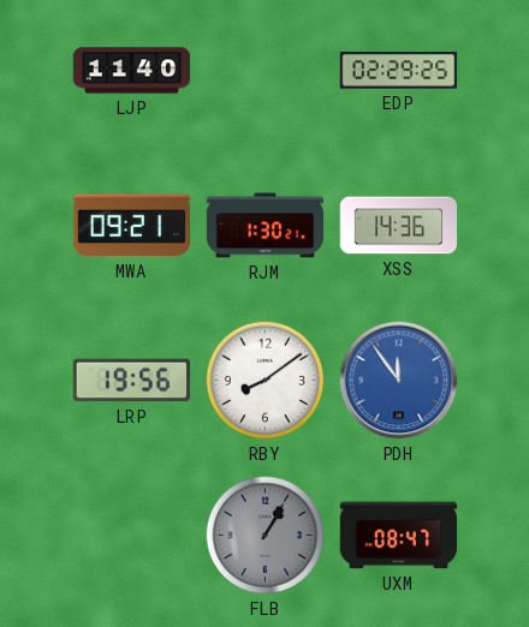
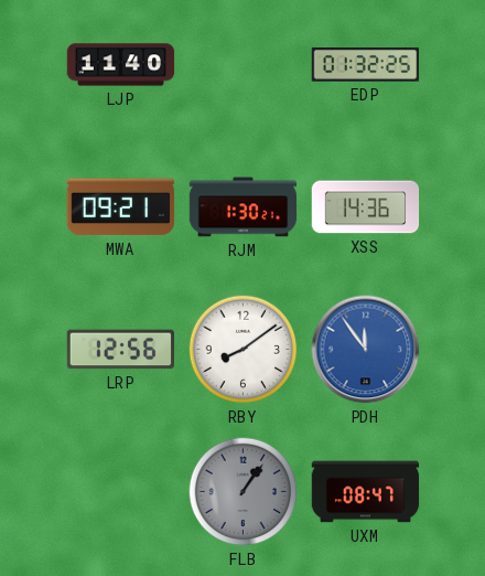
EDP: 02:29 -> 01:32
LRP: 19:56 -> 12:56
FLB: 1:05 -> 1:06
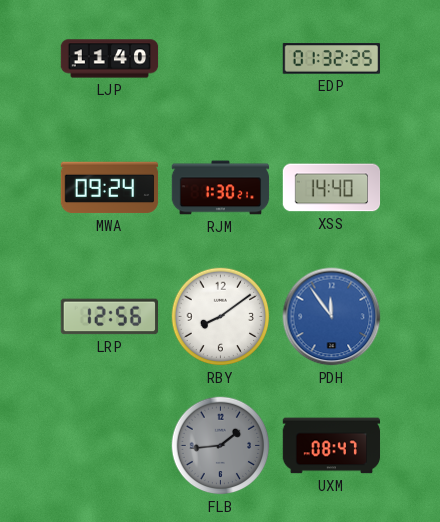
MWA: 09:21 -> 09:24
XSS: 14:36 -> 14:40
FLB: 1:06 -> 1:44
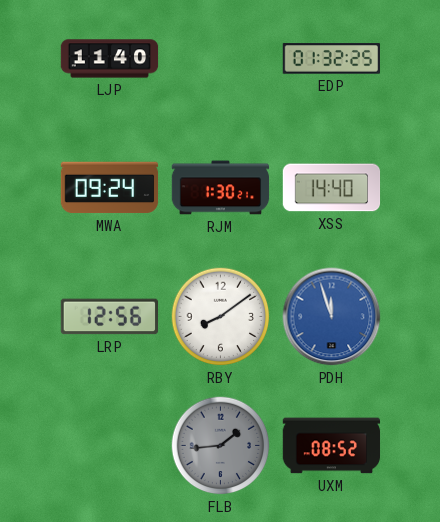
PDH: 11:54 -> 11:57
UXM: 08:47 -> 08:52
